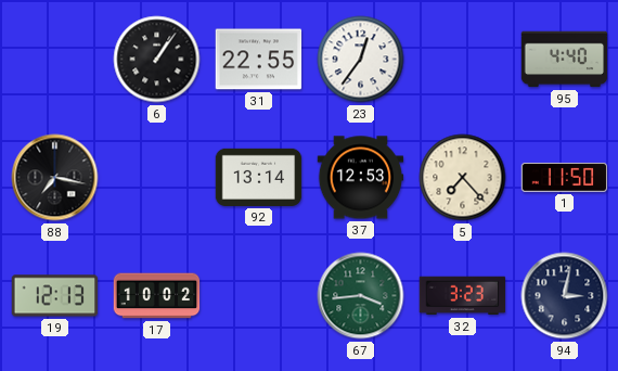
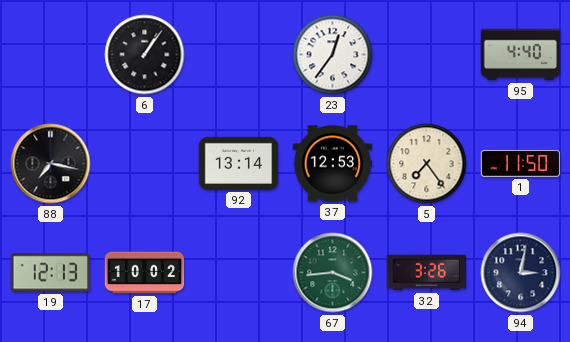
31: 22:55 -> none
5: 7:23 -> 7:24
32: 3:23 -> 3:26
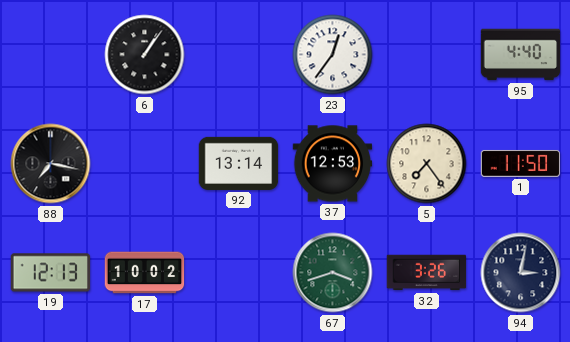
67: 3:44 -> 3:42
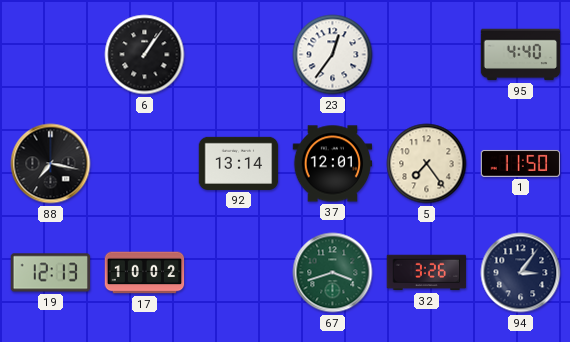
37: 12:53 -> 12:01
94: 3:02 -> 3:06
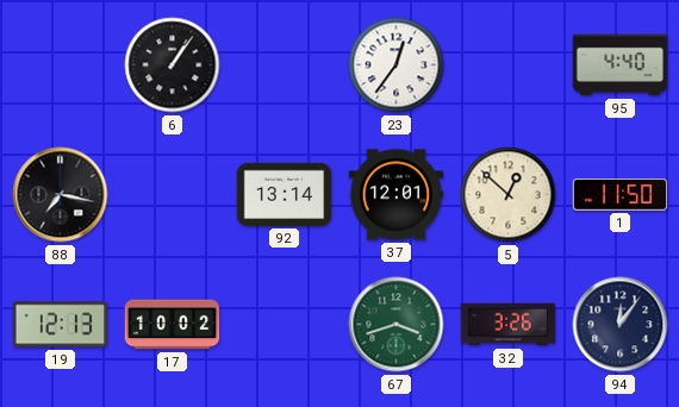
5: 7:24 -> 12:52
94: 3:06 -> 12:06
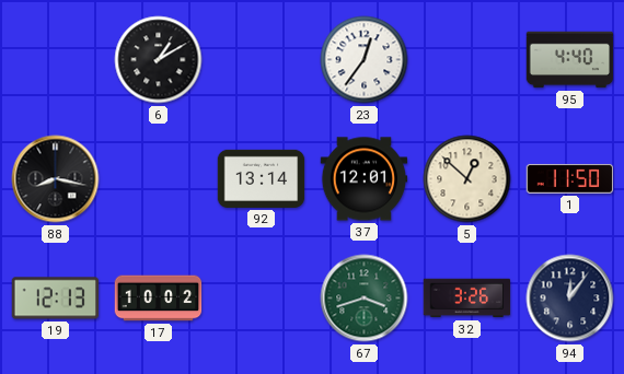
6: 1:06 -> 1:10
88: 7:17 -> 8:17
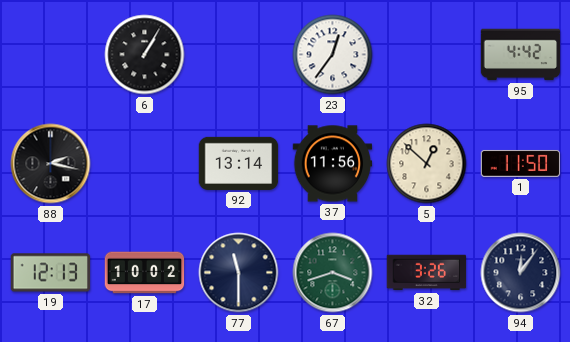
6: 1:10 -> 1:05
95: 4:40 -> 4:42
88: 8:17 -> 2:17
37: 12:01 -> 11:56
77: none -> 11:30
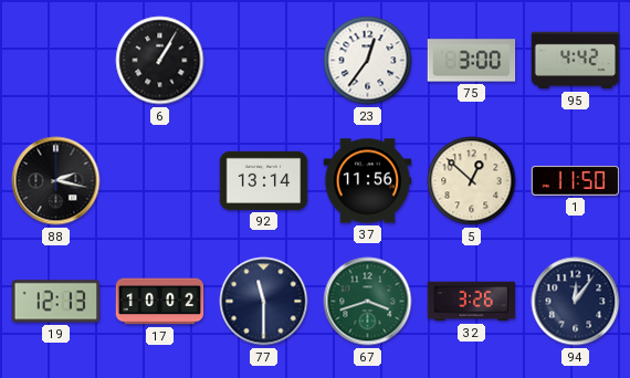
75: none -> 3:00
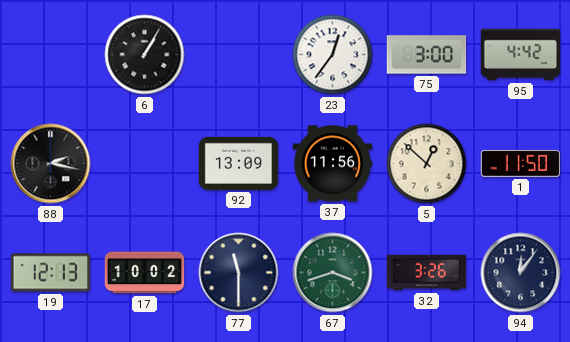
92: 13:14 -> 13:09
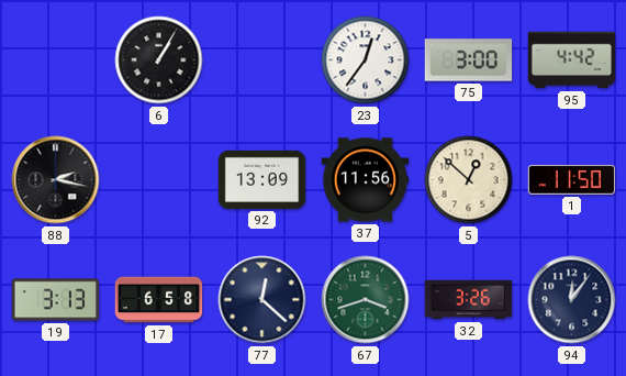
19: 12:13 -> 3:13
17: 10:02 -> 6:58
77: 11:30 -> 12:22
